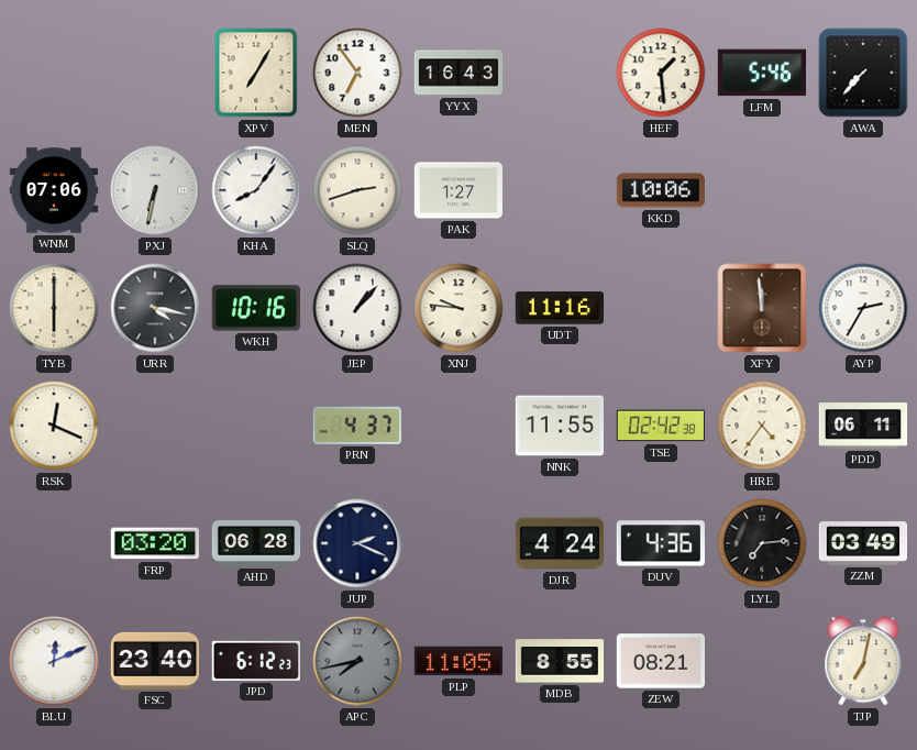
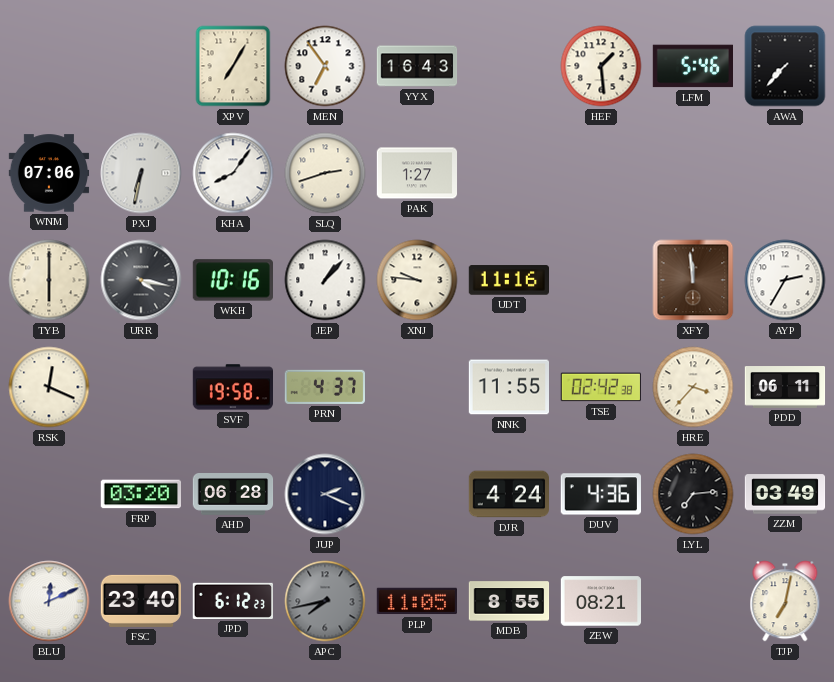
KKD: 10:06 -> none
SVF: none -> 19:58
HRE: 4:36 -> 3:37
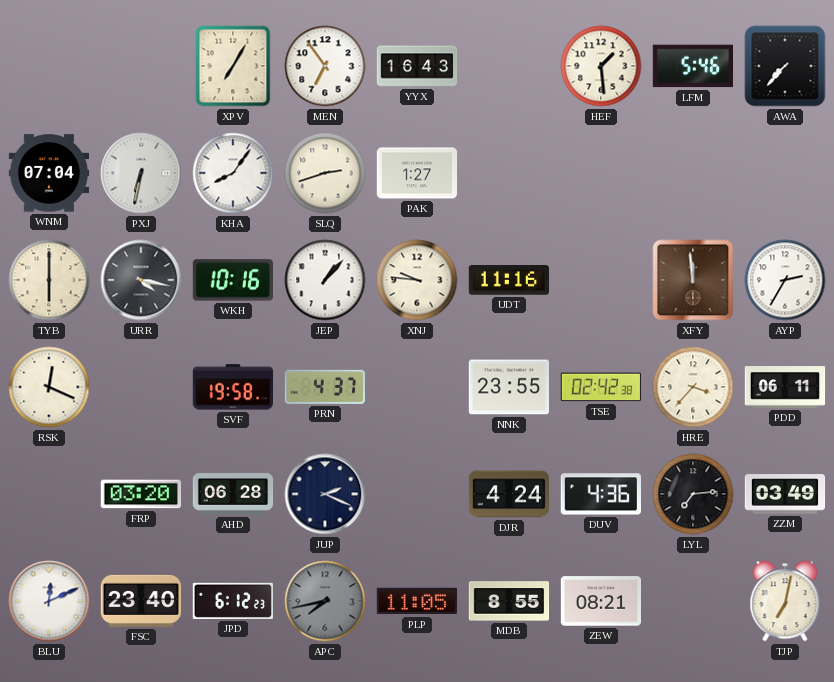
WNM: 07:06 -> 07:04
NNK: 11:55 -> 23:55
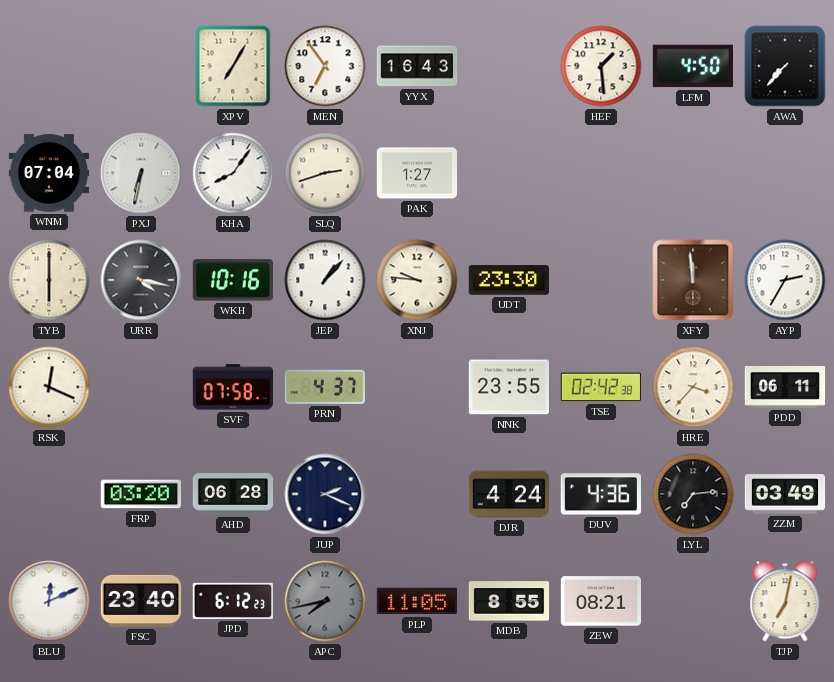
LFM: 5:46 -> 4:50
UDT: 11:16 -> 23:30
SVF: 19:58 -> 07:58
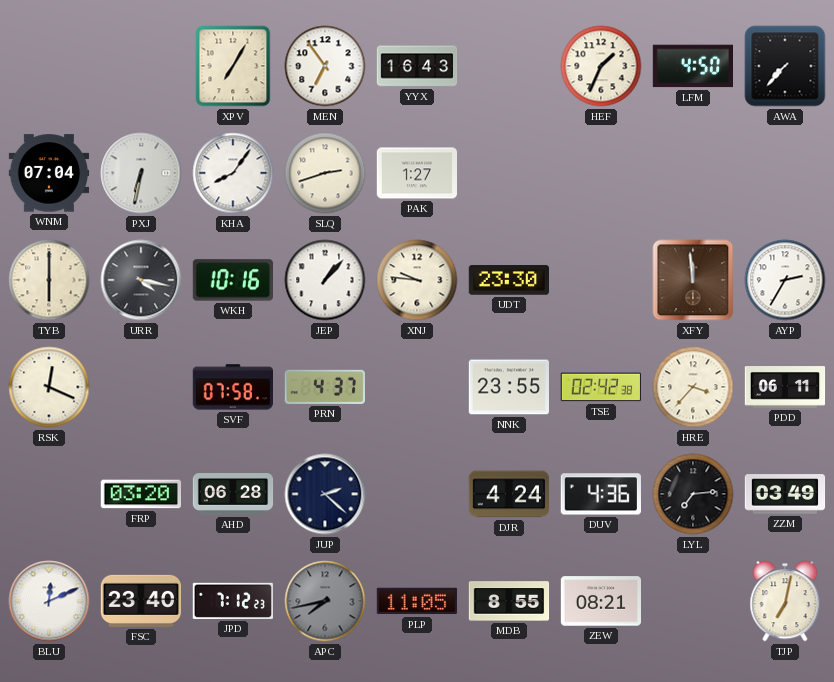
HEF: 1:29 -> 1:34
JUP: 2:19 -> 2:22
JPD: 6:12 -> 7:12
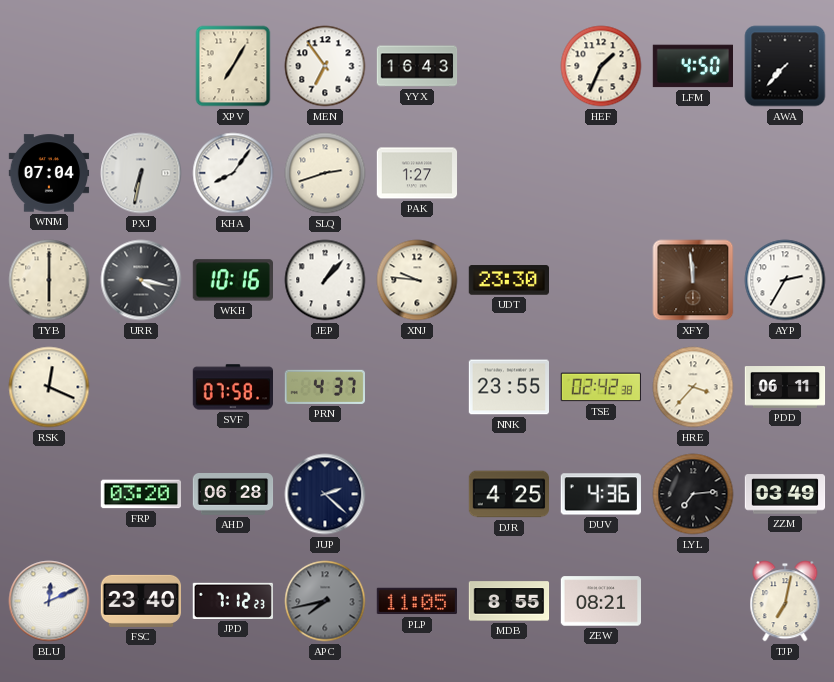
DJR: 4:24 -> 4:25
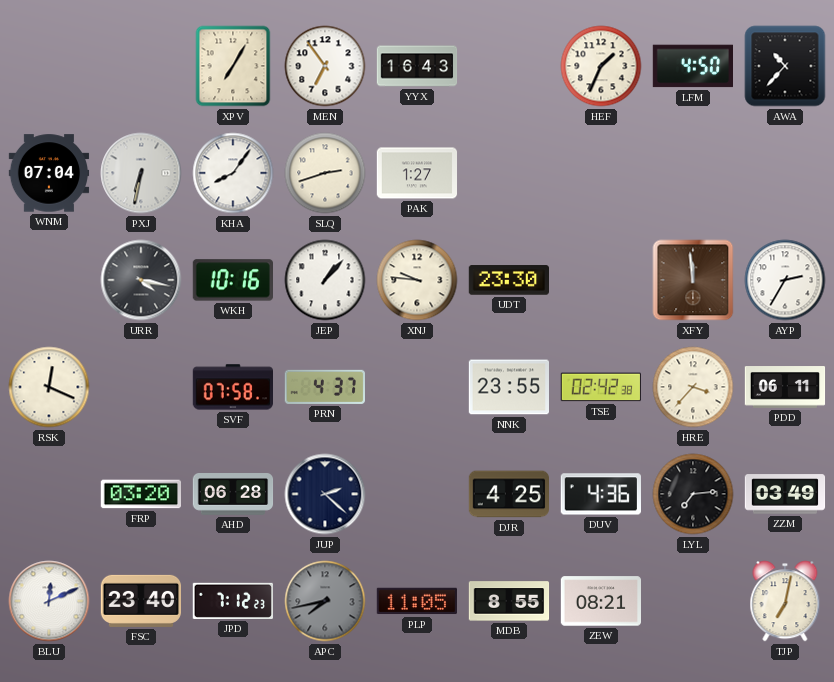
AWA: 7:37 -> 10:37
TYB: 6:00 -> none
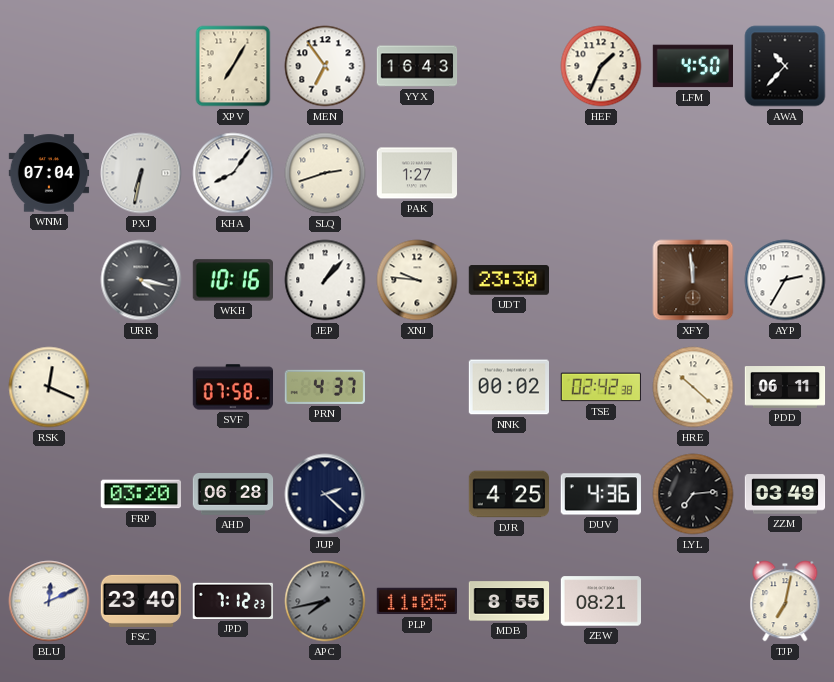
NNK: 23:55 -> 00:02
HRE: 3:37 -> 10:22
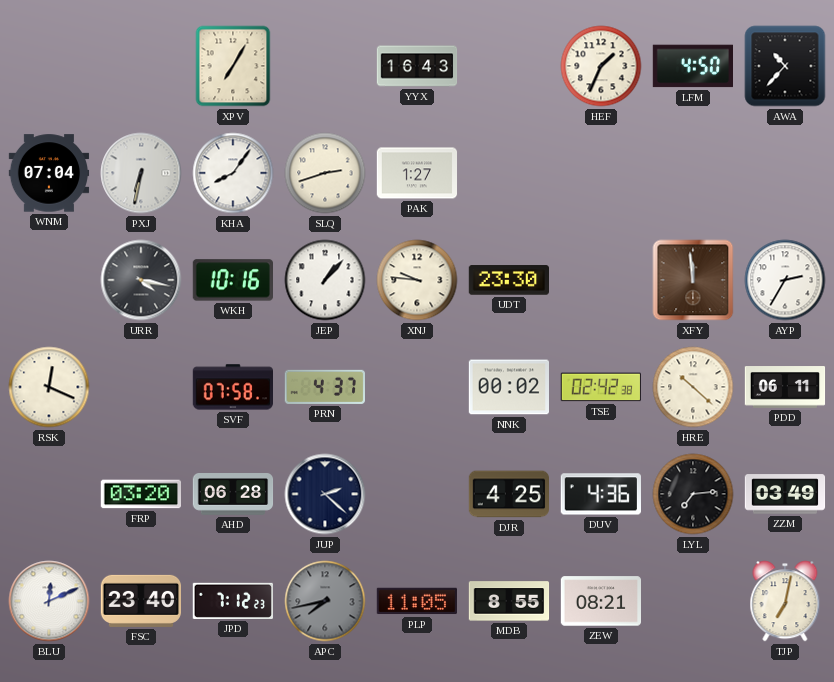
MEN: 6:54 -> none
